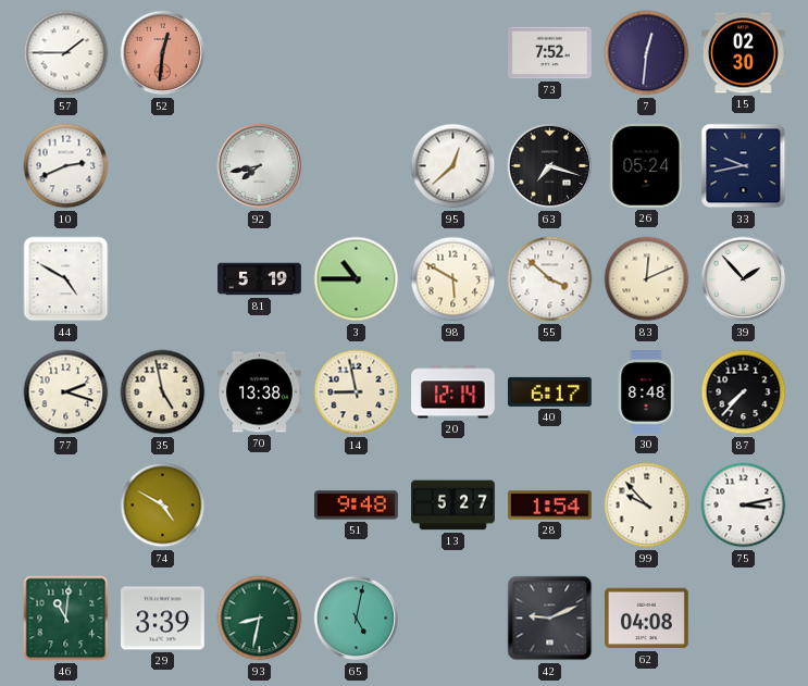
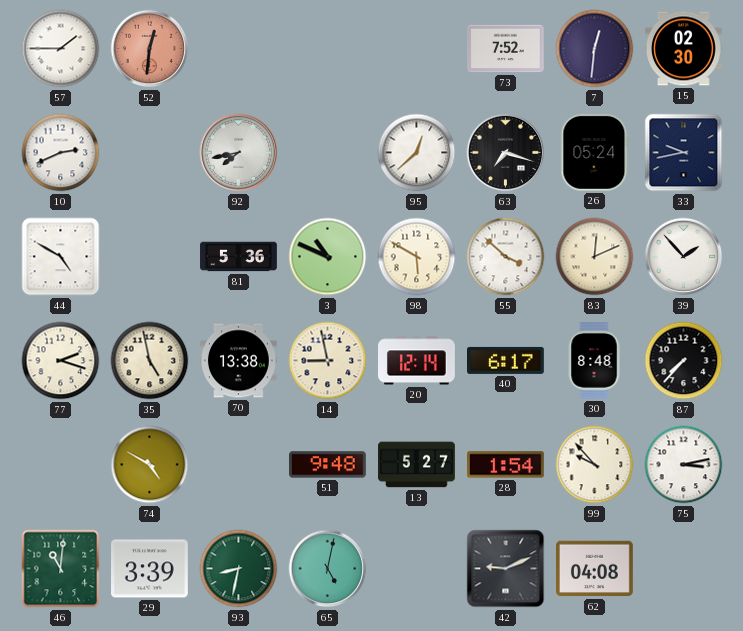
81: 5:19 -> 5:36
3: 10:45 -> 10:49
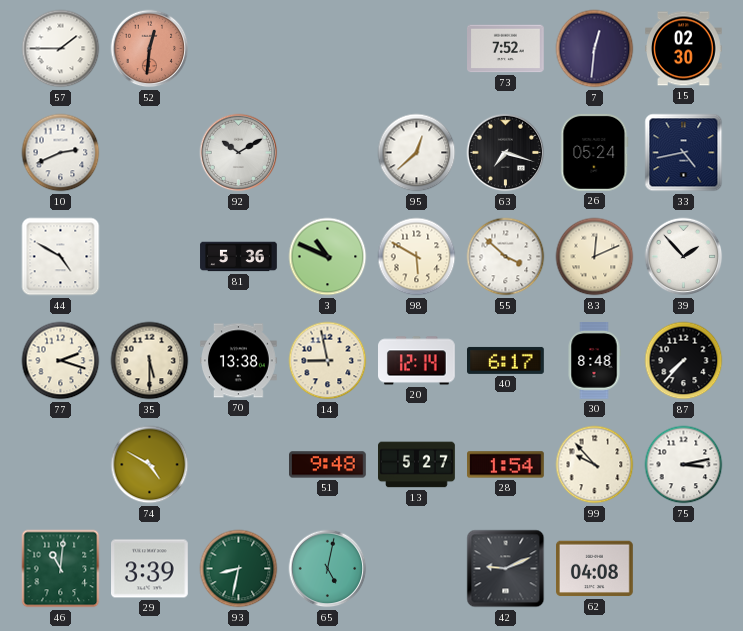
92: 7:43 -> 10:10
33: 9:43 -> 4:43
35: 4:58 -> 5:30
